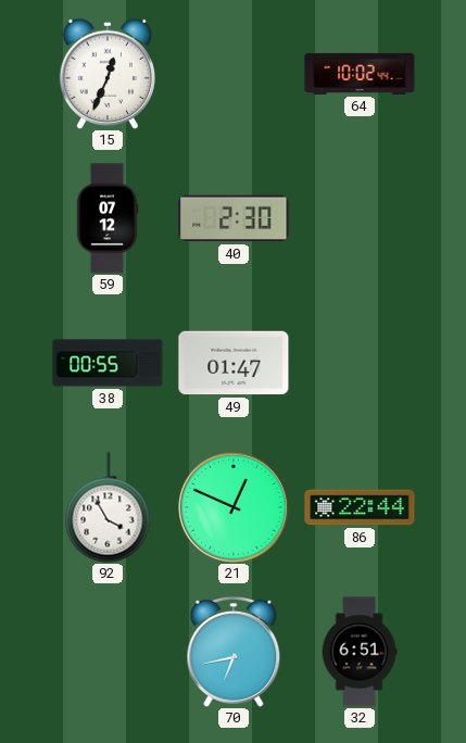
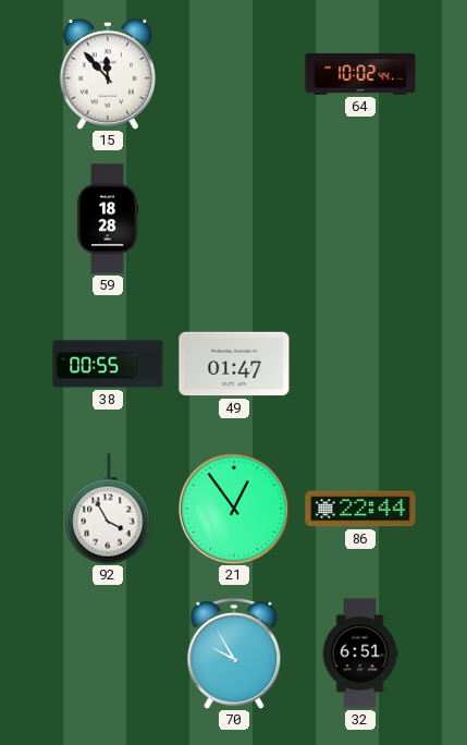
15: 12:34 -> 11:53
59: 07:12 -> 18:28
40: 2:30 -> none
21: 12:49 -> 12:54
70: 6:43 -> 9:55
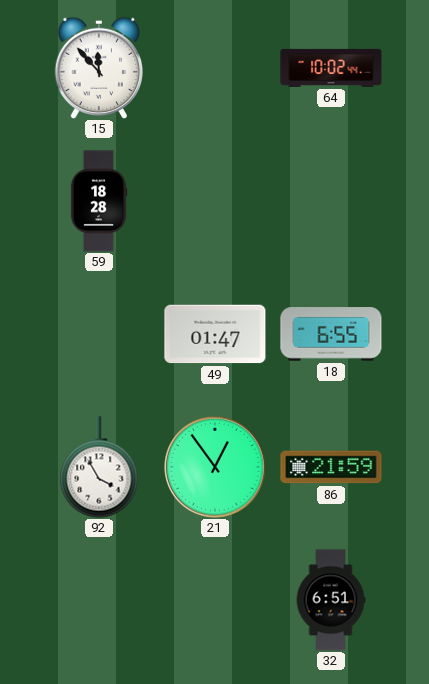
38: 00:55 -> none
18: none -> 6:55
86: 22:44 -> 21:59
70: 9:55 -> none
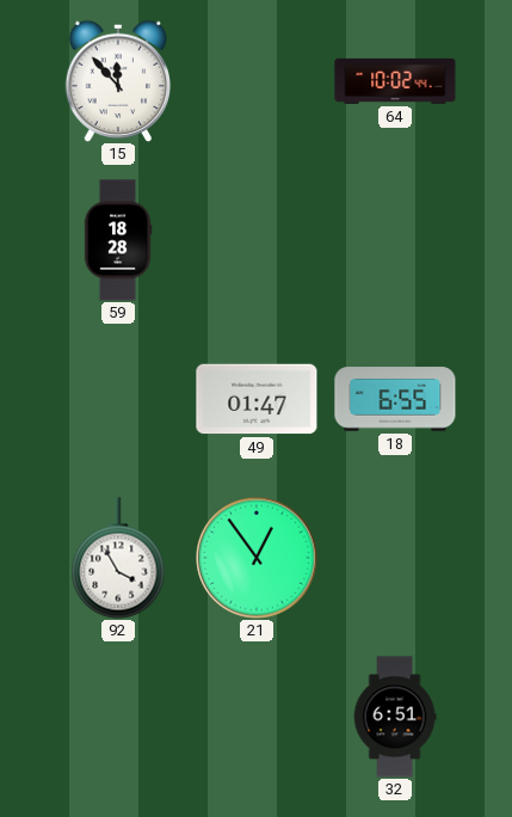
86: 21:59 -> none
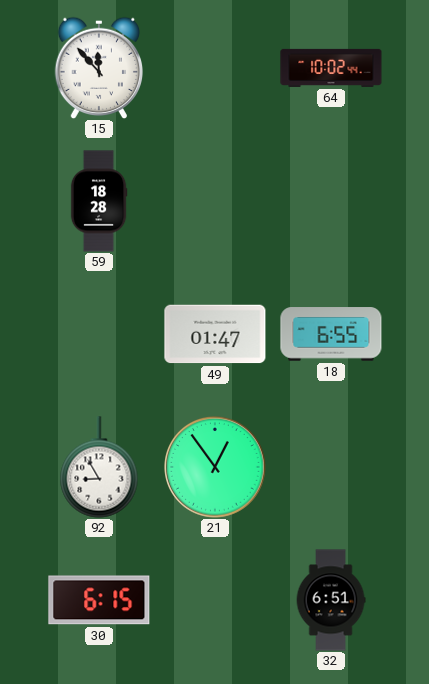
92: 3:55 -> 8:55
30: none -> 6:15
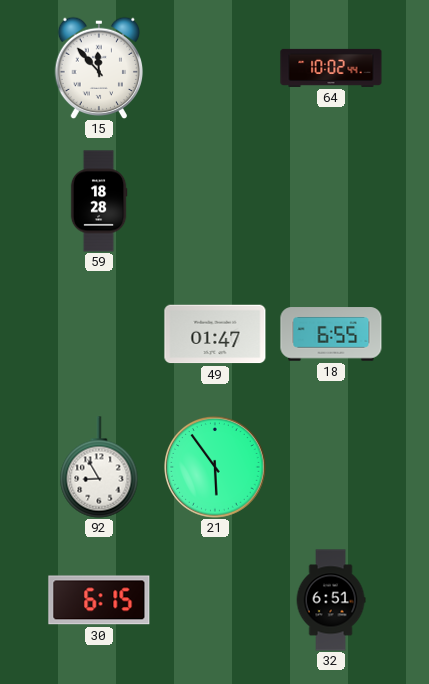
21: 12:54 -> 5:54
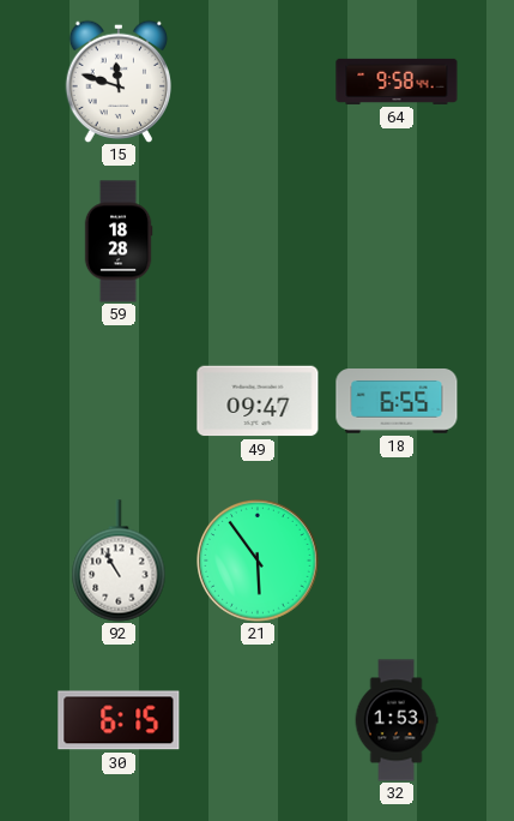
15: 11:53 -> 11:48
64: 10:02 -> 9:58
49: 01:47 -> 09:47
92: 8:55 -> 10:55
32: 6:51 -> 1:53
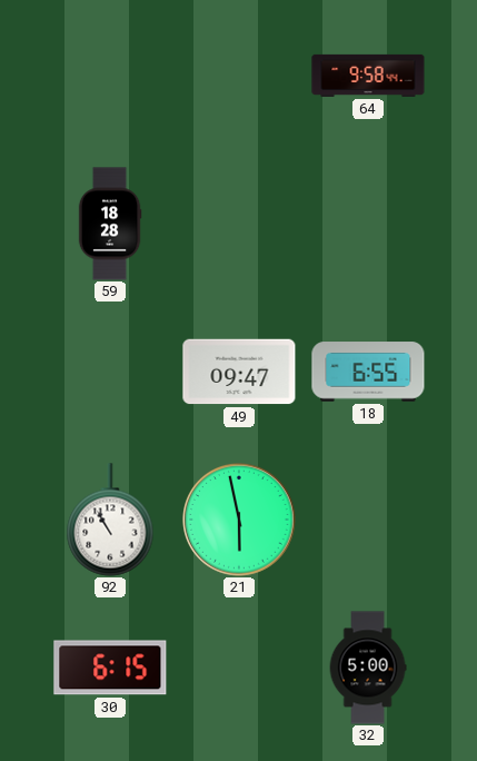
15: 11:48 -> none
21: 5:54 -> 5:58
32: 1:53 -> 5:00
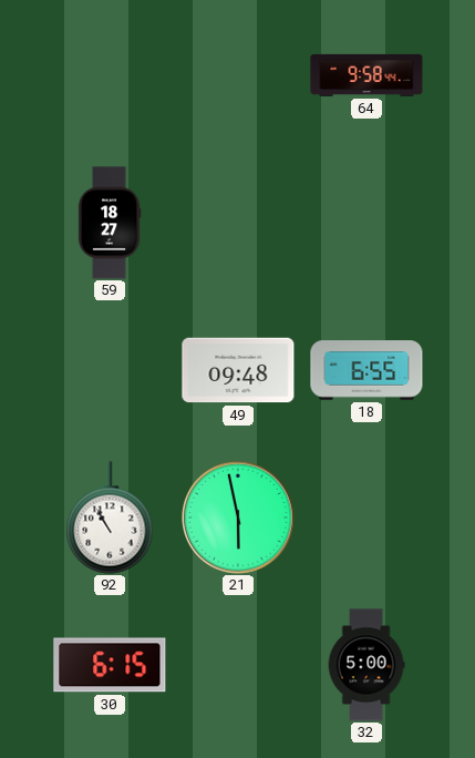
59: 18:28 -> 18:27
49: 09:47 -> 09:48
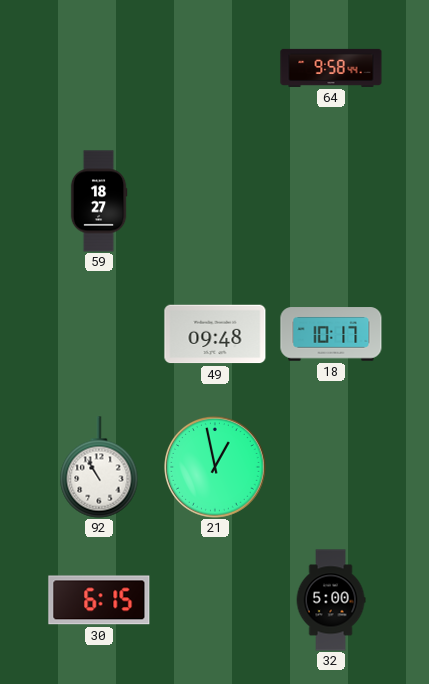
18: 6:55 -> 10:17
21: 5:58 -> 12:58
